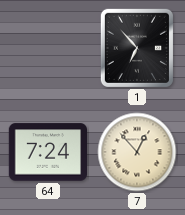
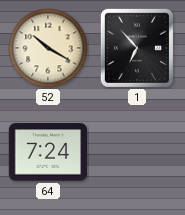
52: none -> 10:20
7: 12:53 -> none
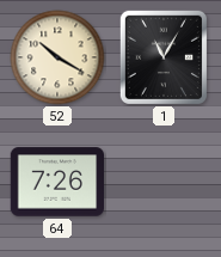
1: 6:53 -> 11:05
64: 7:24 -> 7:26
